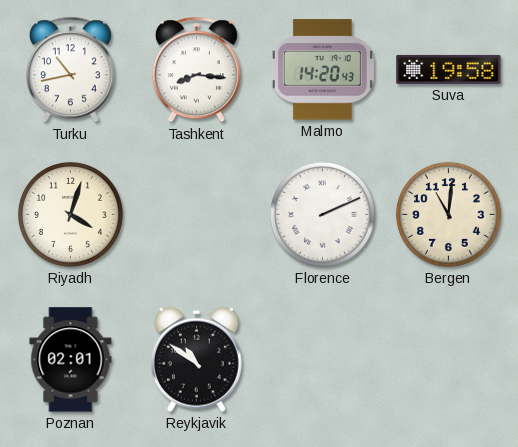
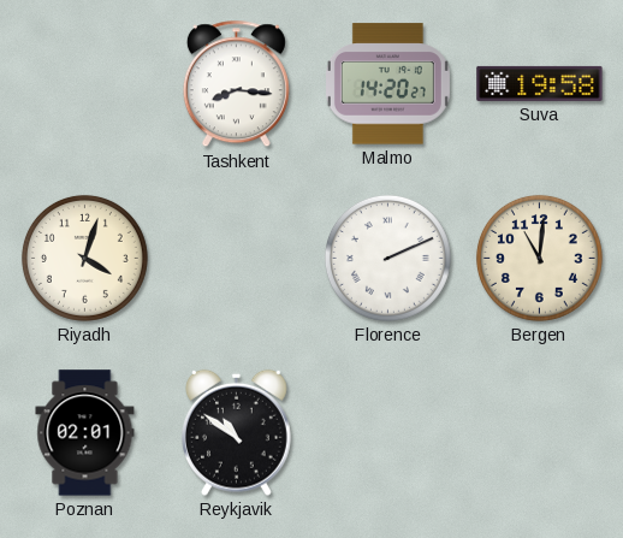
Turku: 10:43 -> none
Malmo: 14:20:43 -> 14:20:27
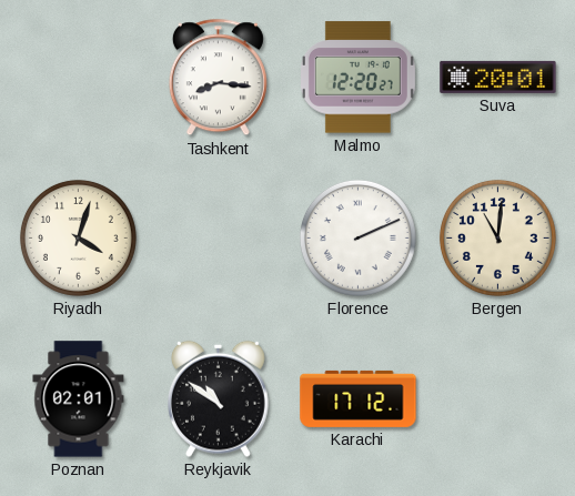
Malmo: 14:20 -> 12:20
Suva: 19:58 -> 20:01
Karachi: none -> 17:12
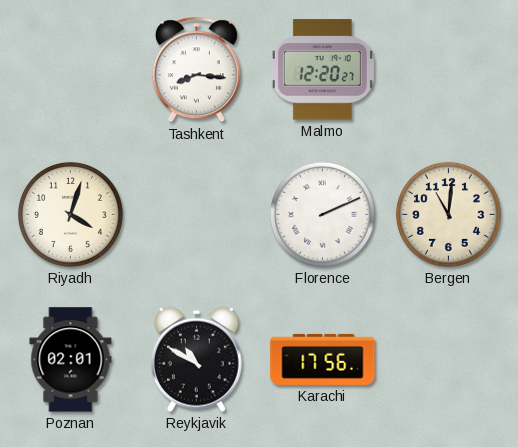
Suva: 20:01 -> none
Reykjavik: 10:51 -> 10:50
Karachi: 17:12 -> 17:56
